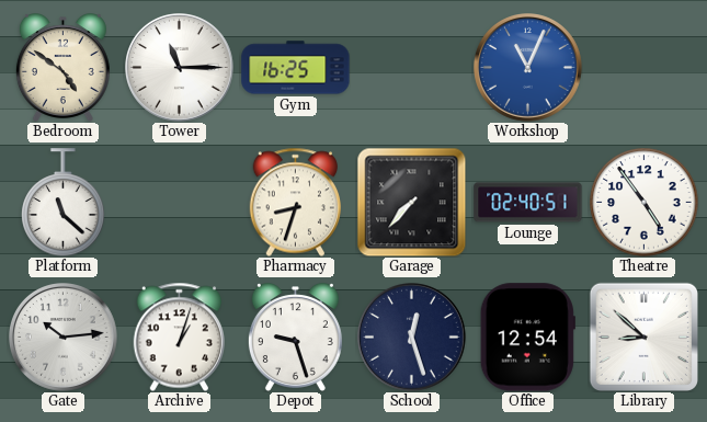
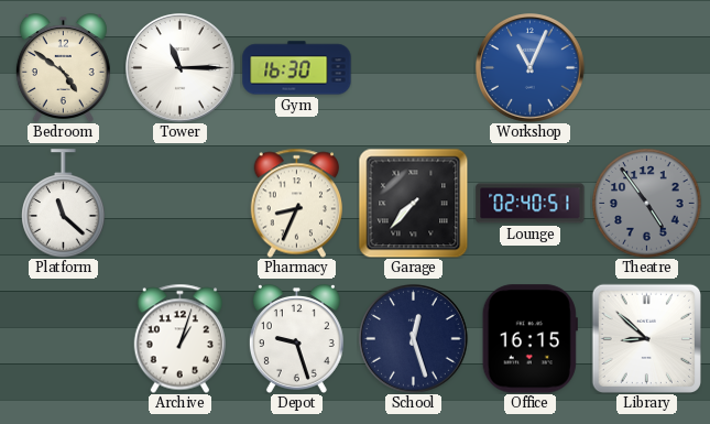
Gym: 16:25 -> 16:30
Pharmacy: 8:33 -> 8:34
Theatre dial: white -> grey
Gate: 10:14 -> none
Office: 12:54 -> 16:15
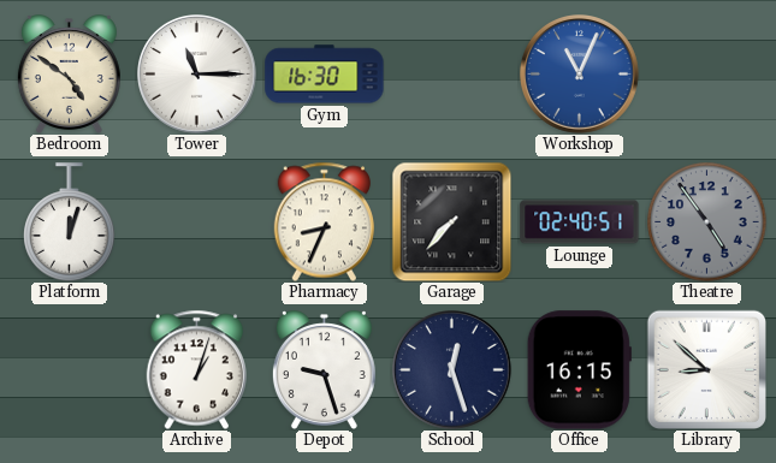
Platform: 11:22 -> 12:03
